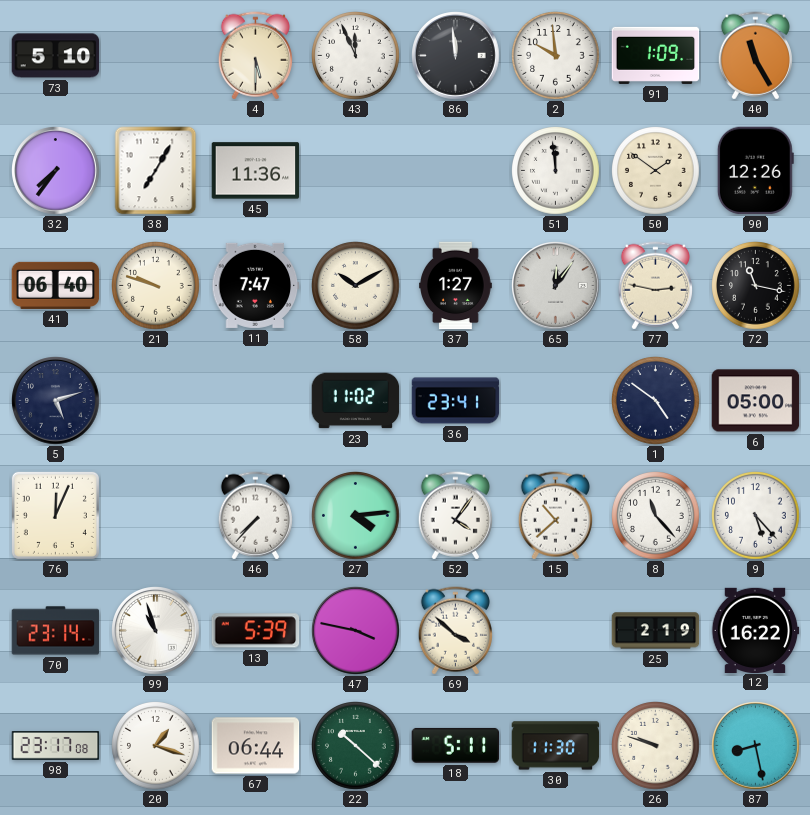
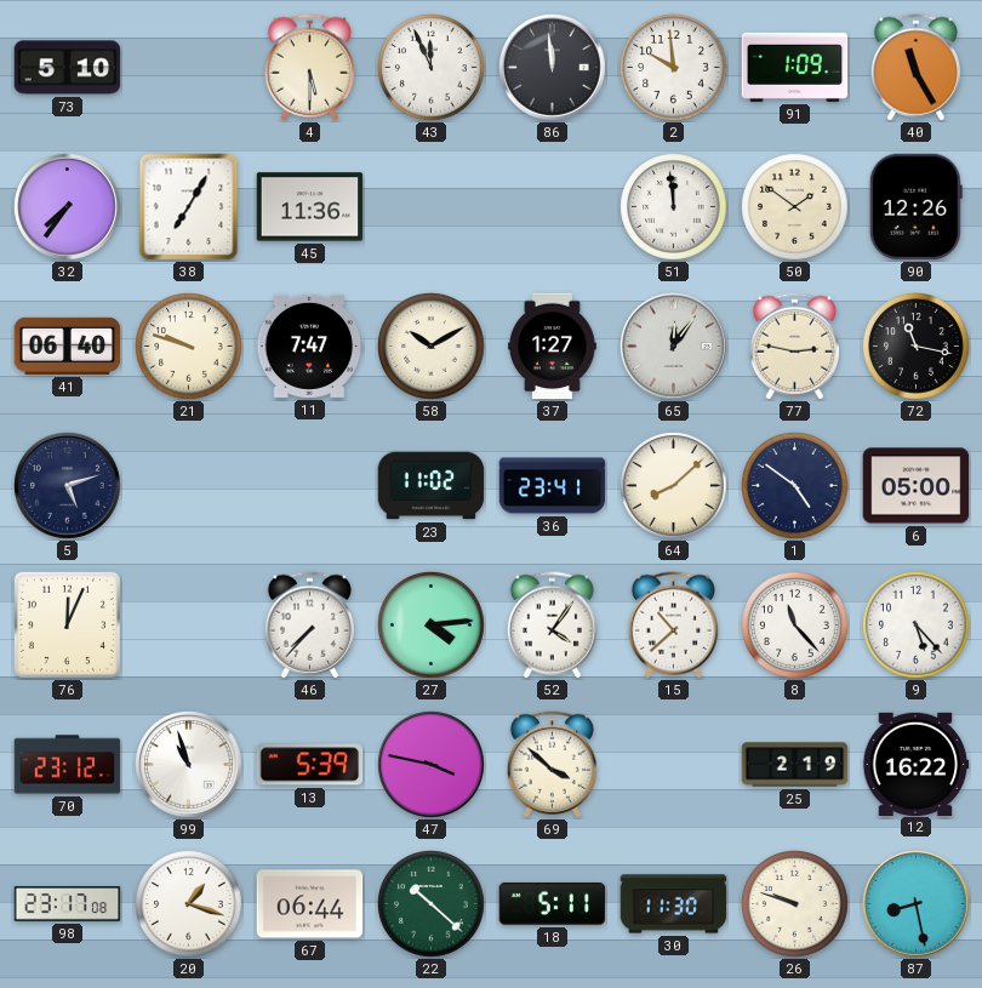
64: none -> 8:08
70: 23:14 -> 23:12
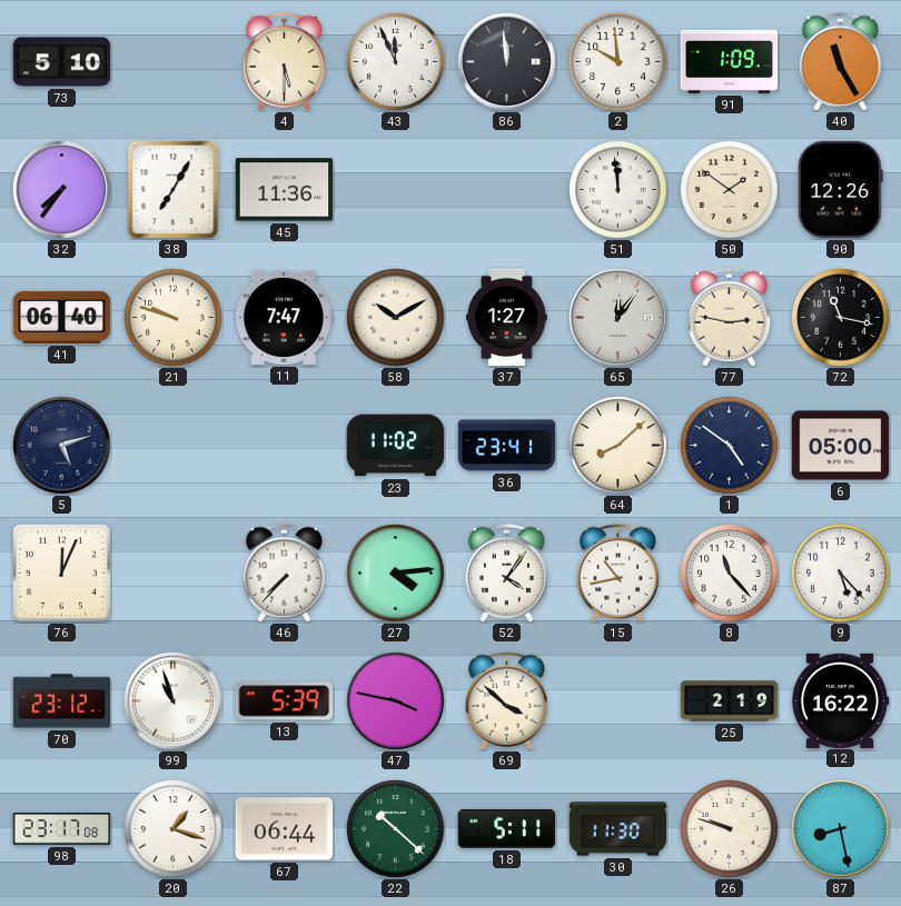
15: 10:38 -> 10:43
